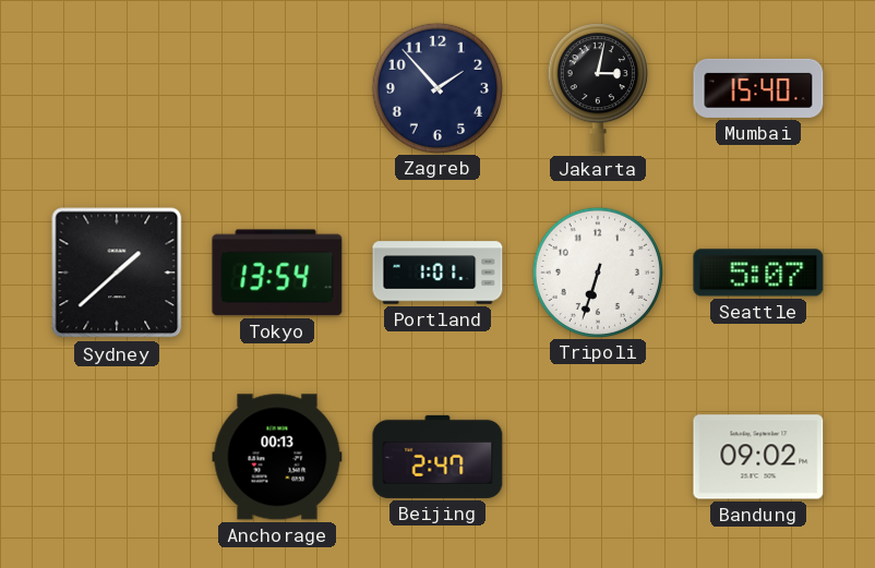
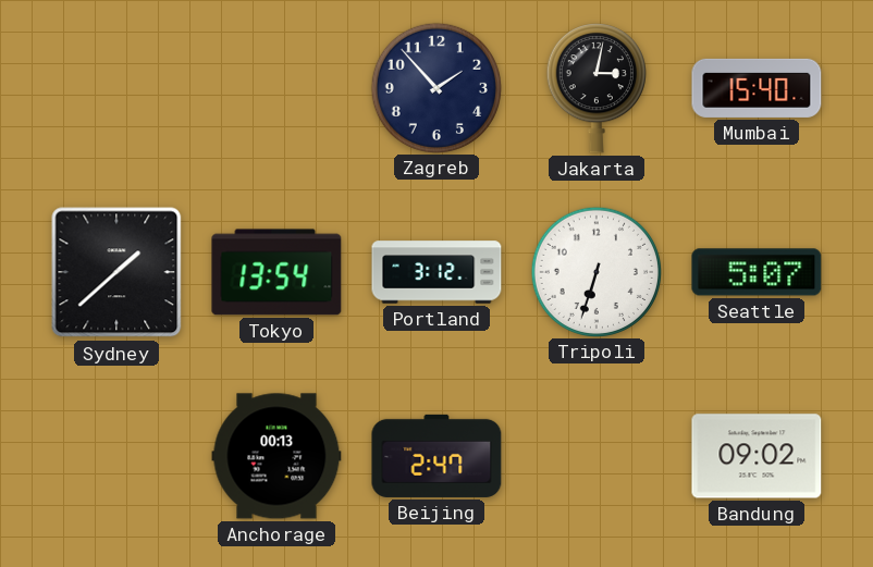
Portland: 1:01 -> 3:12
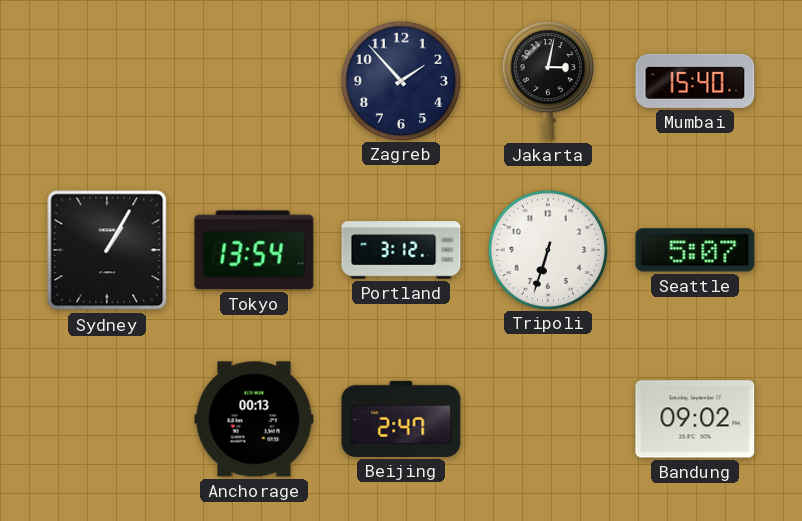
Sydney: 1:38 -> 1:05
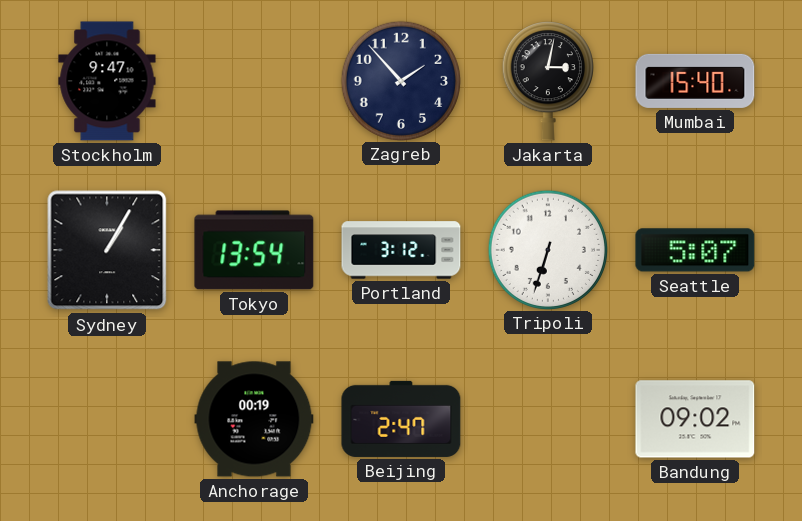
Stockholm: none -> 9:47
Anchorage: 00:13 -> 00:19
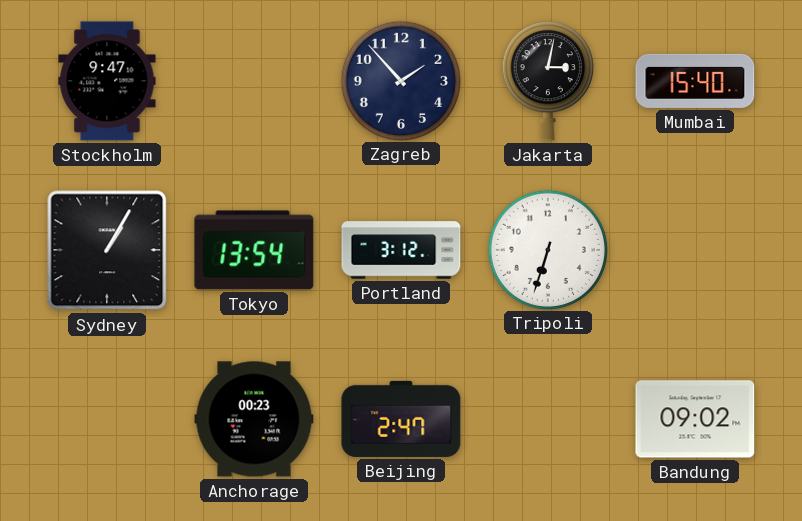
Seattle: 5:07 -> none
Anchorage: 00:19 -> 00:23
